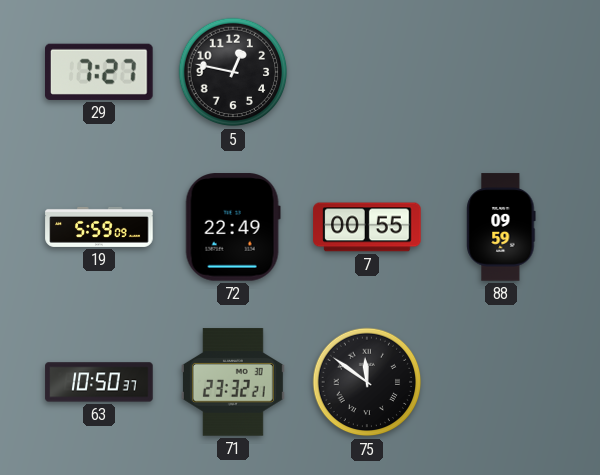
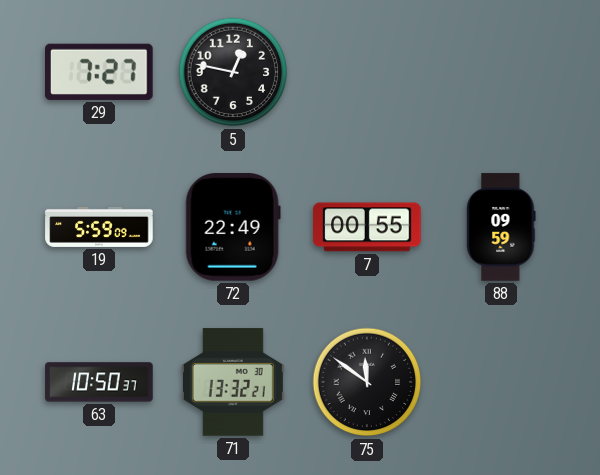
71: 23:32 -> 13:32
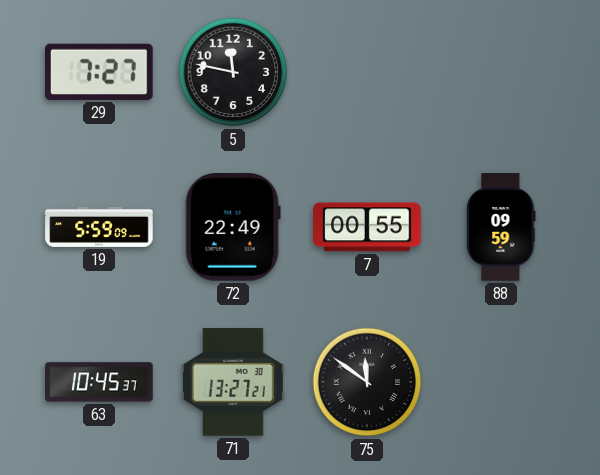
5: 12:47 -> 11:47
63: 10:50 -> 10:45
71: 13:32 -> 13:27
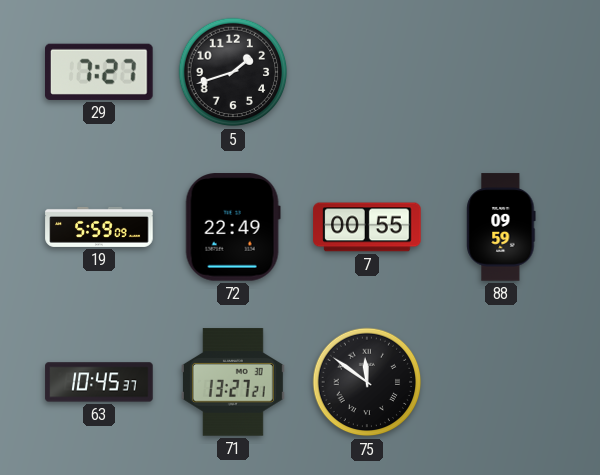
5: 11:47 -> 1:42
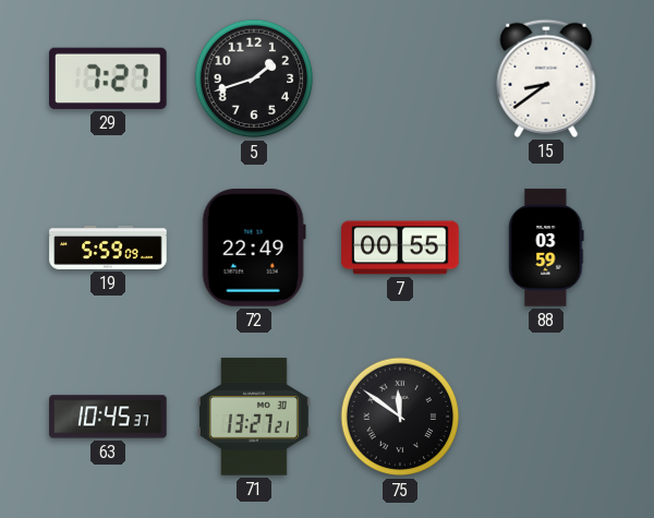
15: none -> 8:39
88: 09:59 -> 03:59
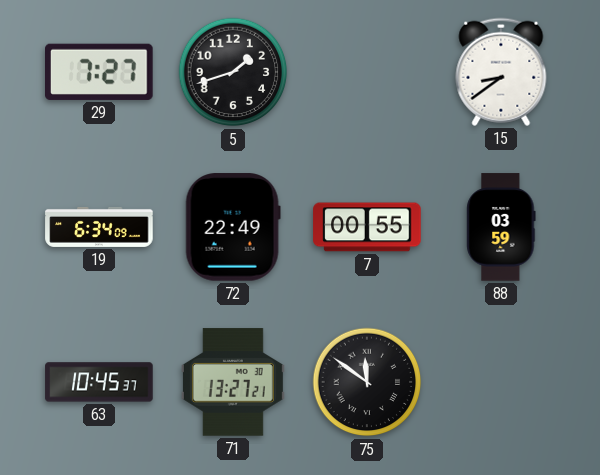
19: 5:59 -> 6:34
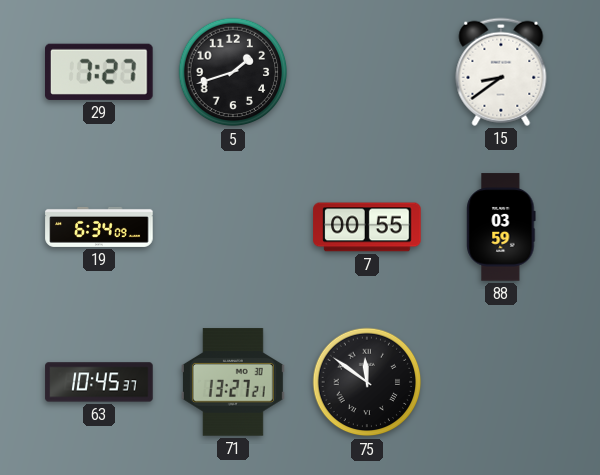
72: 22:49 -> none
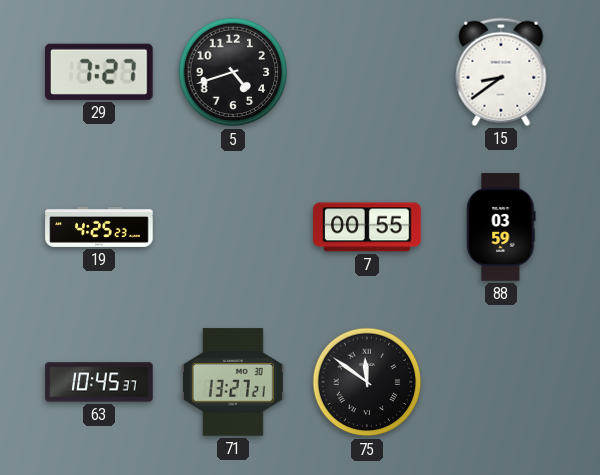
5: 1:42 -> 4:42
19: 6:34 -> 4:25
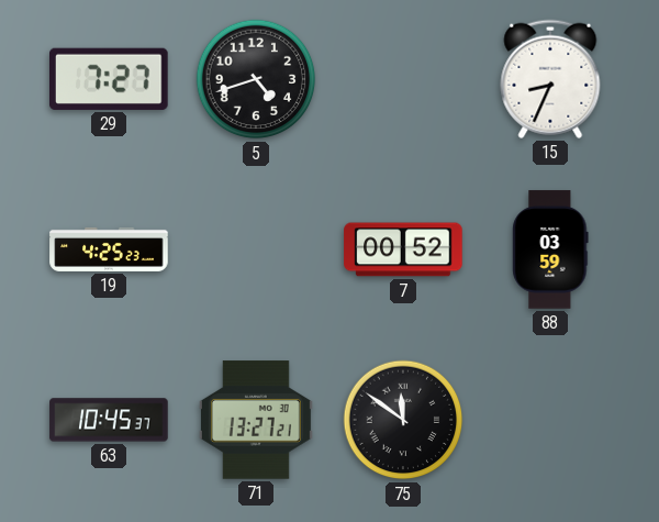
15: 8:39 -> 8:34
7: 00:55 -> 00:52
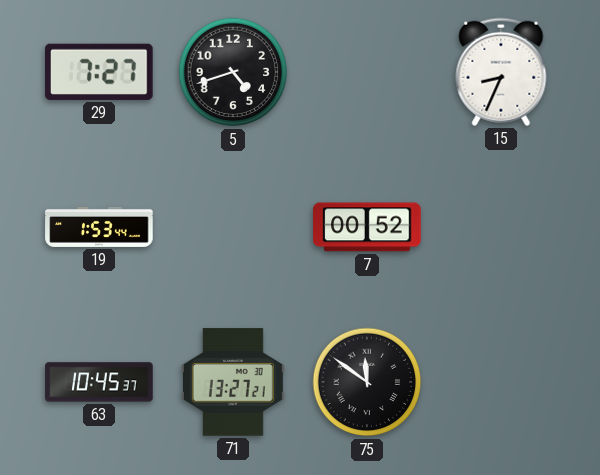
19: 4:25 -> 1:53
88: 03:59 -> none
